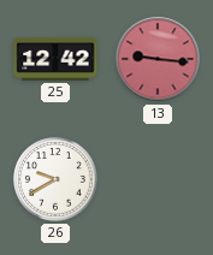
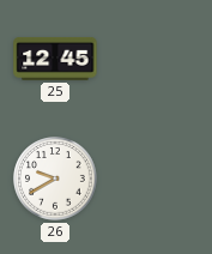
25: 12:42 -> 12:45
13: 9:16 -> none
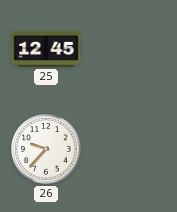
26: 9:40 -> 9:37
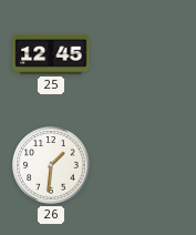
26: 9:37 -> 1:31
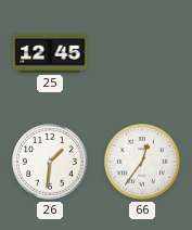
66: none -> 12:36
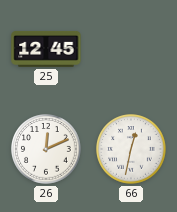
26: 1:31 -> 12:11
66: 12:36 -> 12:32
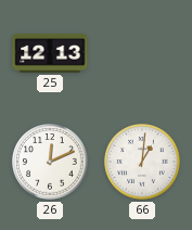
25: 12:45 -> 12:13
66: 12:32 -> 1:01
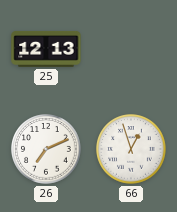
26: 12:11 -> 7:11
66: 1:01 -> 12:57
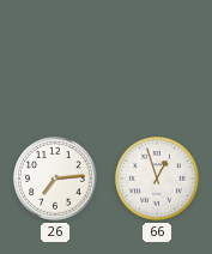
25: 12:13 -> none
26: 7:11 -> 7:14
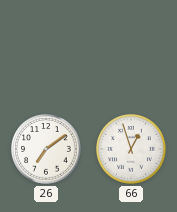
26: 7:14 -> 7:09
